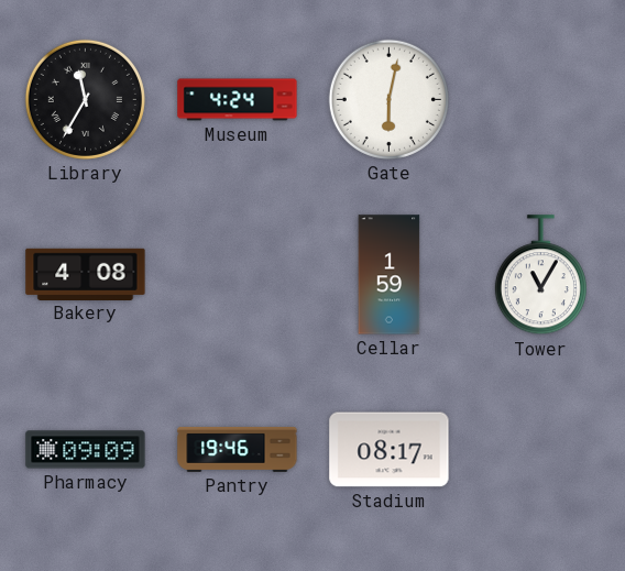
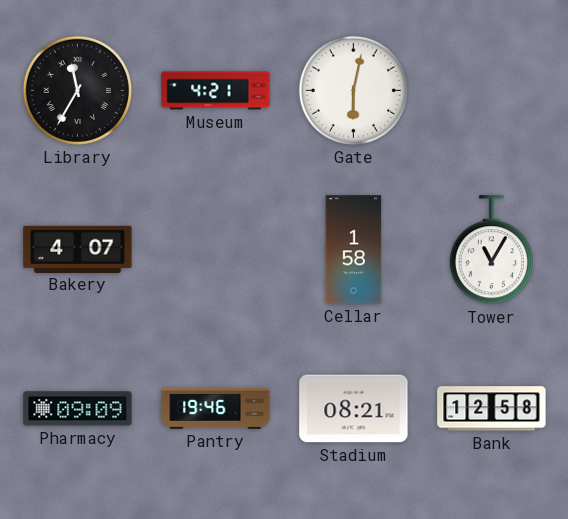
Museum: 4:24 -> 4:21
Bakery: 4:08 -> 4:07
Cellar: 1:59 -> 1:58
Stadium: 08:17 -> 08:21
Bank: none -> 12:58
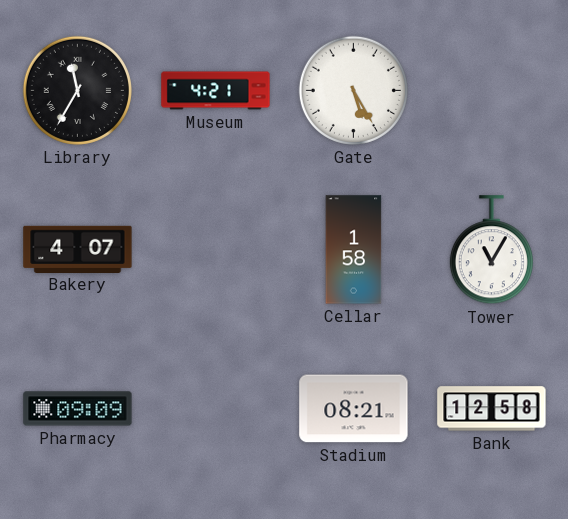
Gate: 6:02 -> 5:25
Pantry: 19:46 -> none
